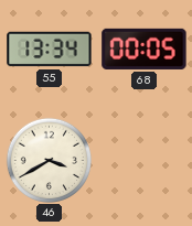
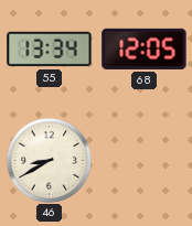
68: 00:05 -> 12:05
46: 3:40 -> 8:40
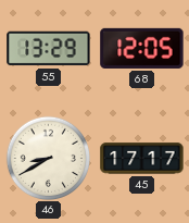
55: 13:34 -> 13:29
45: none -> 17:17
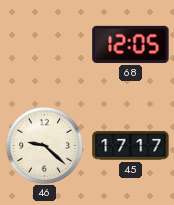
55: 13:29 -> none
46: 8:40 -> 9:22
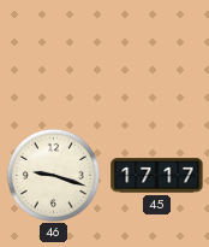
68: 12:05 -> none
46: 9:22 -> 9:18
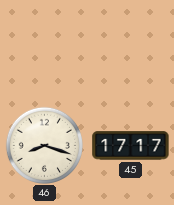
46: 9:18 -> 8:18
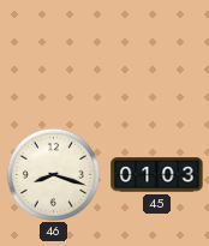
45: 17:17 -> 01:03
